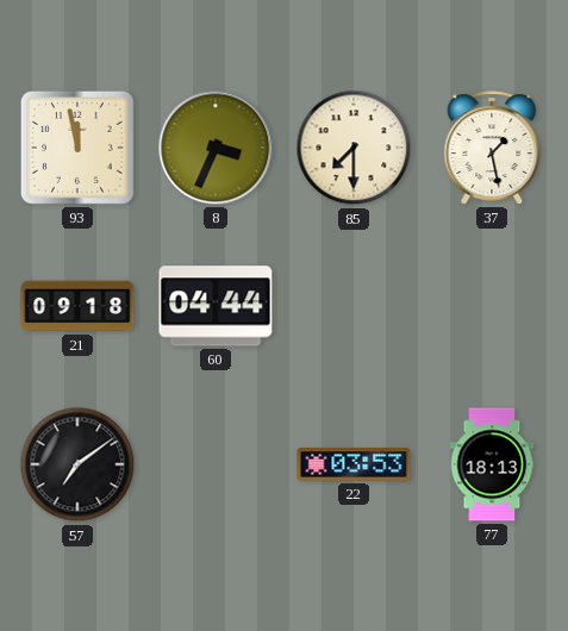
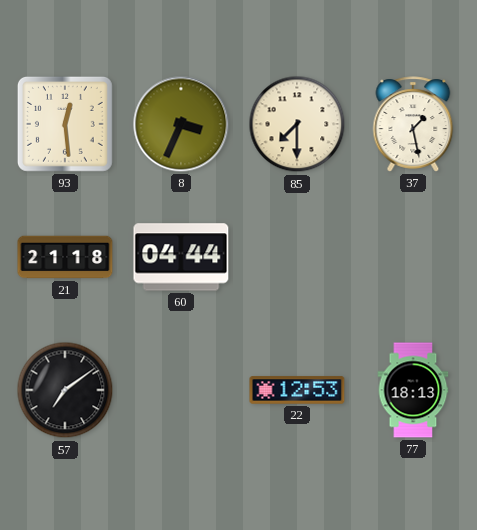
93: 11:58 -> 12:29
21: 09:18 -> 21:18
22: 03:53 -> 12:53
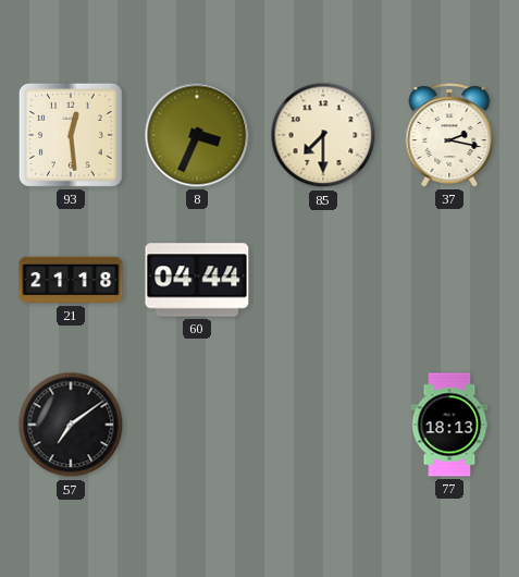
37: 1:28 -> 2:17
22: 12:53 -> none
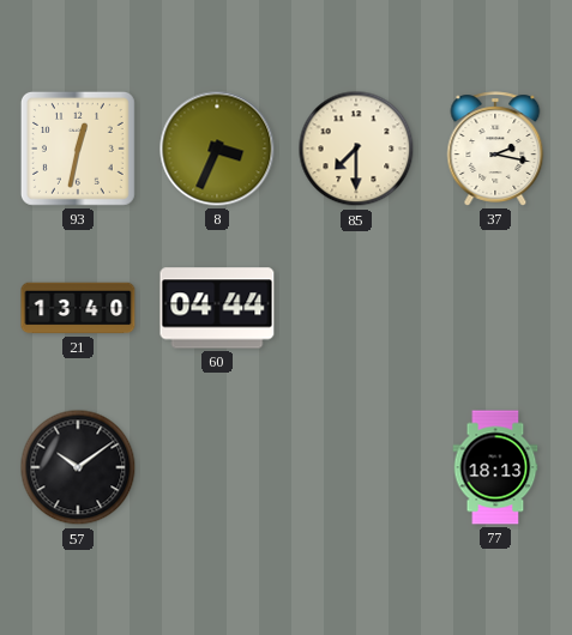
93: 12:29 -> 12:32
21: 21:18 -> 13:40
57: 7:09 -> 10:09
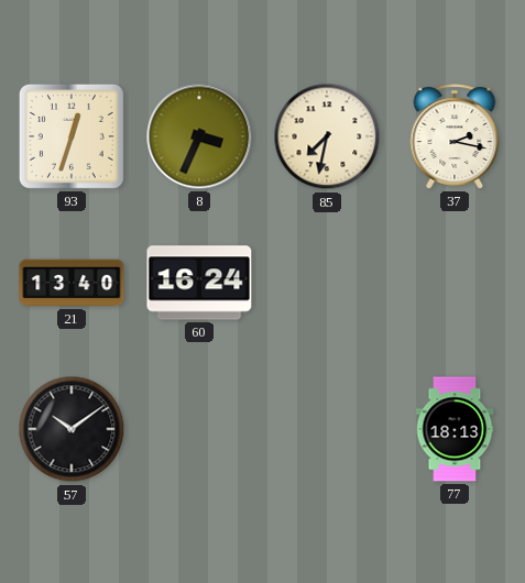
93: 12:32 -> 12:33
85: 7:30 -> 7:32
60: 04:44 -> 16:24
